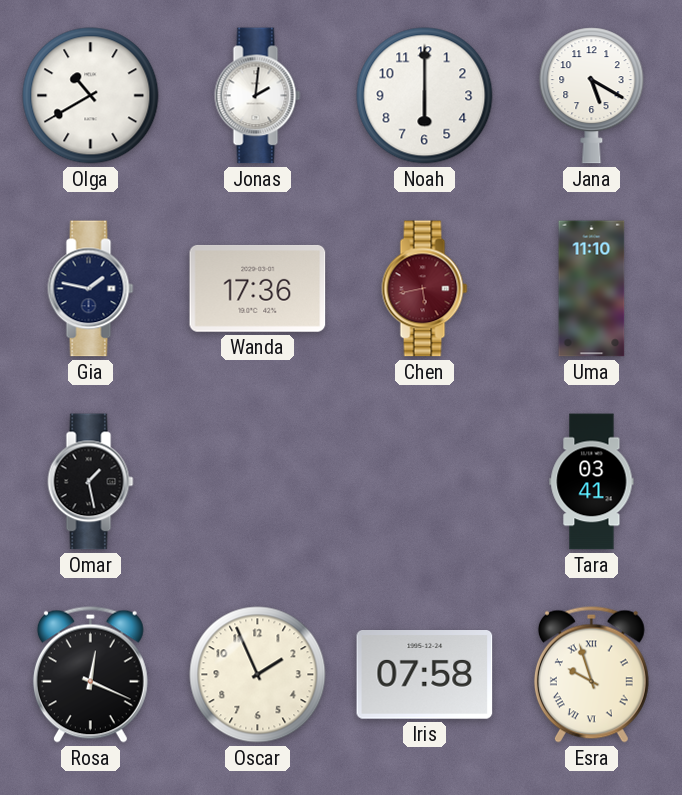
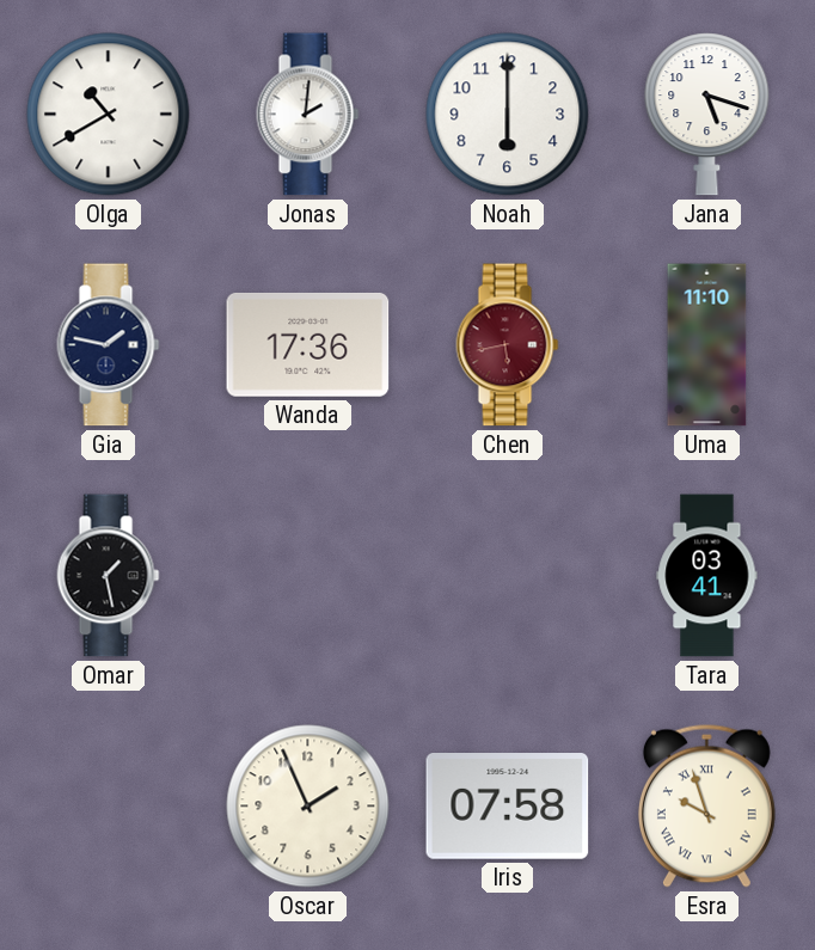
Jana: 5:20 -> 5:18
Rosa: 12:19 -> none
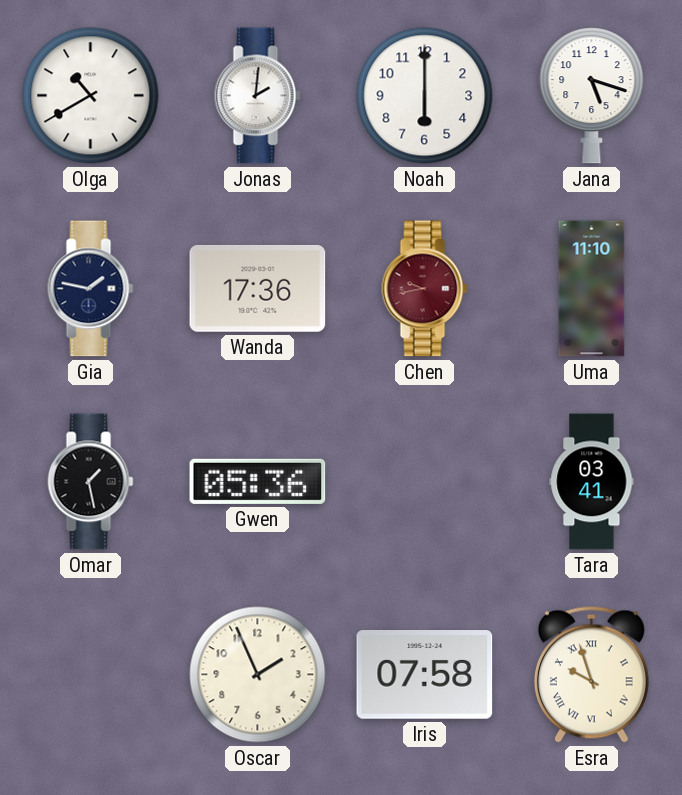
Chen: 5:43 -> 9:43
Gwen: none -> 05:36
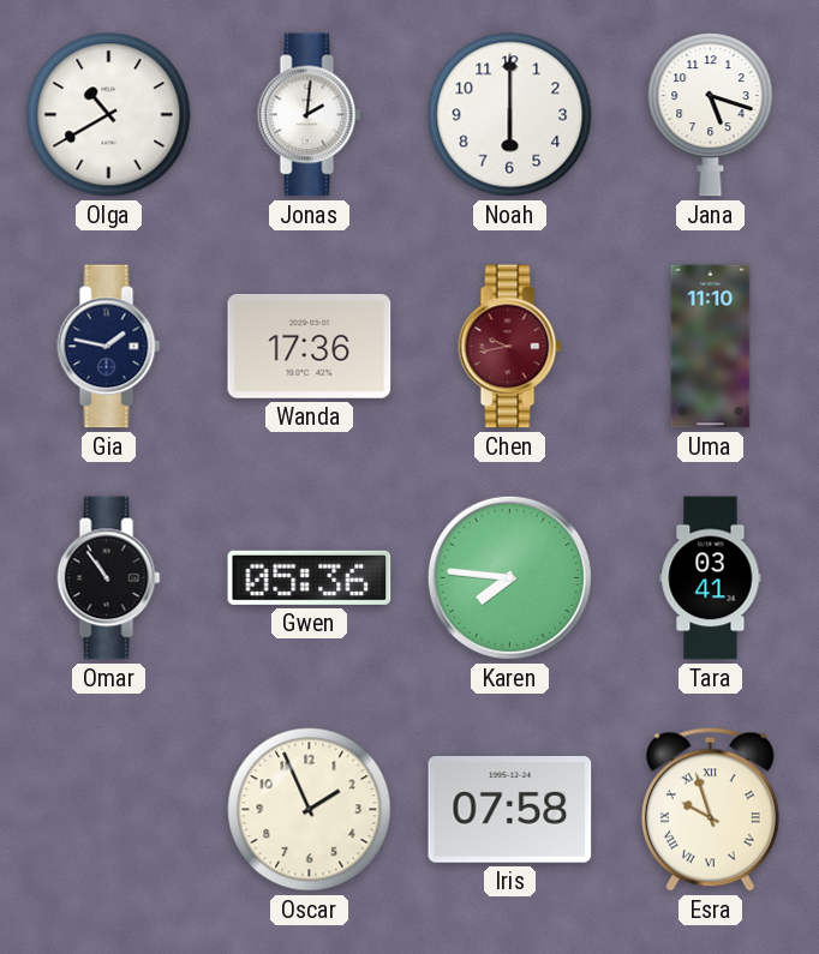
Omar: 1:28 -> 10:54
Karen: none -> 7:46
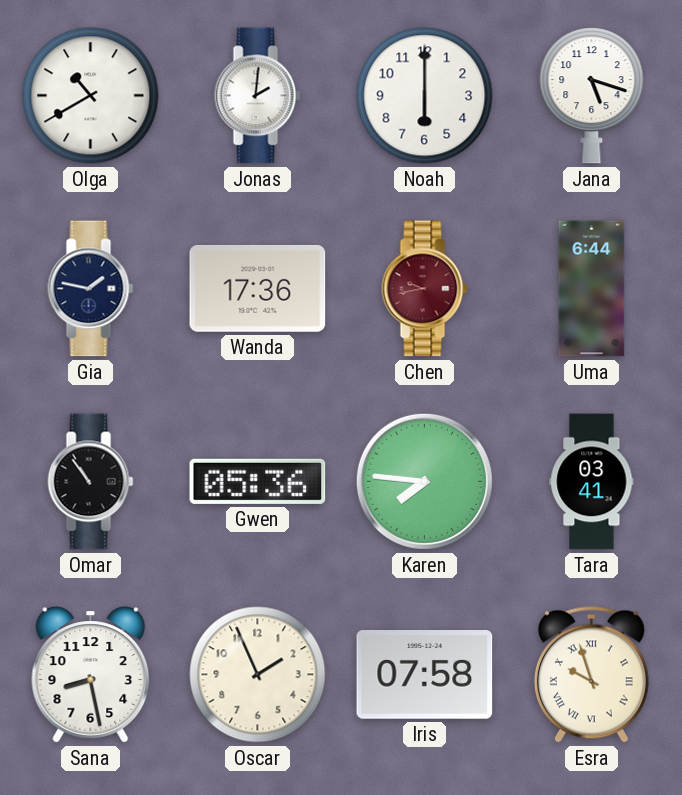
Uma: 11:10 -> 6:44
Sana: none -> 8:28
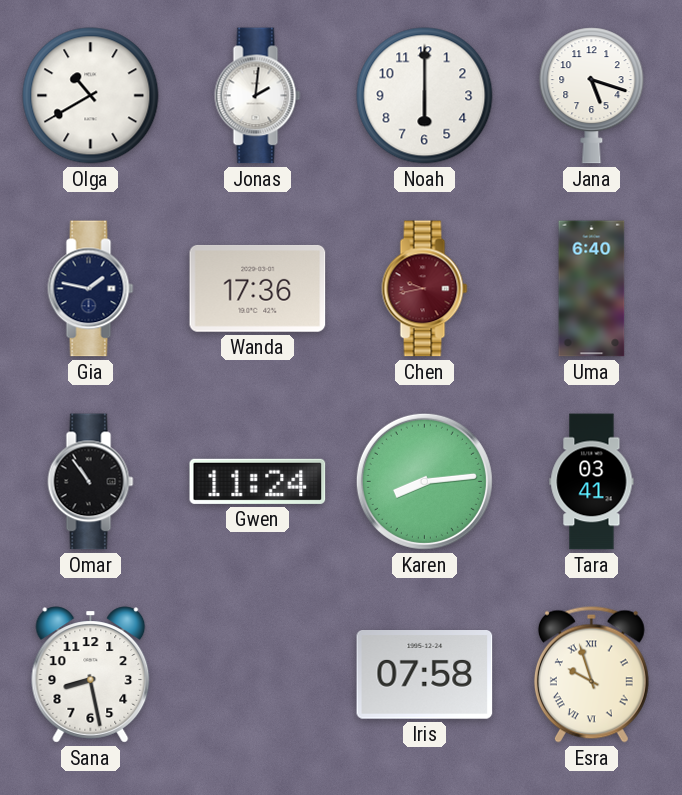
Uma: 6:44 -> 6:40
Gwen: 05:36 -> 11:24
Karen: 7:46 -> 8:14
Oscar: 1:56 -> none
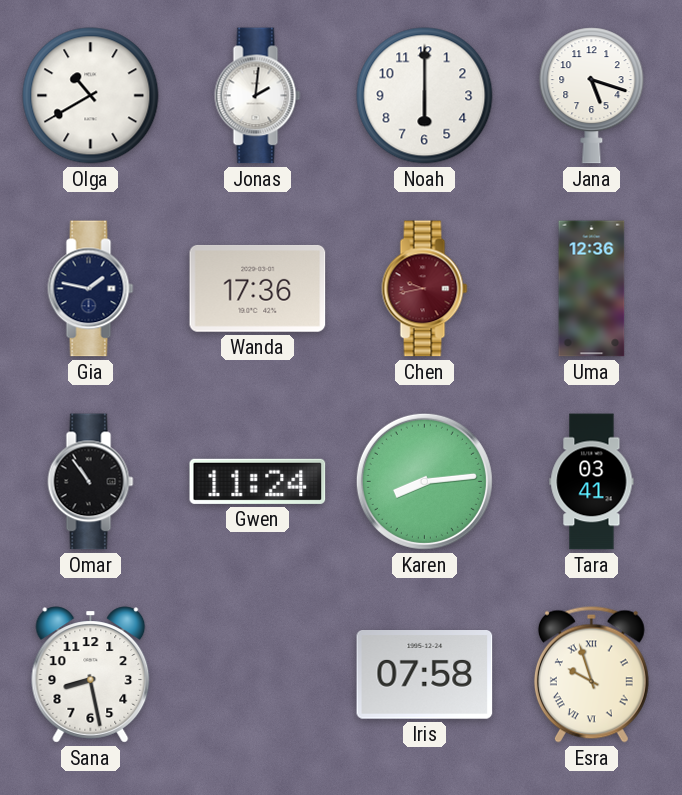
Uma: 6:40 -> 12:36
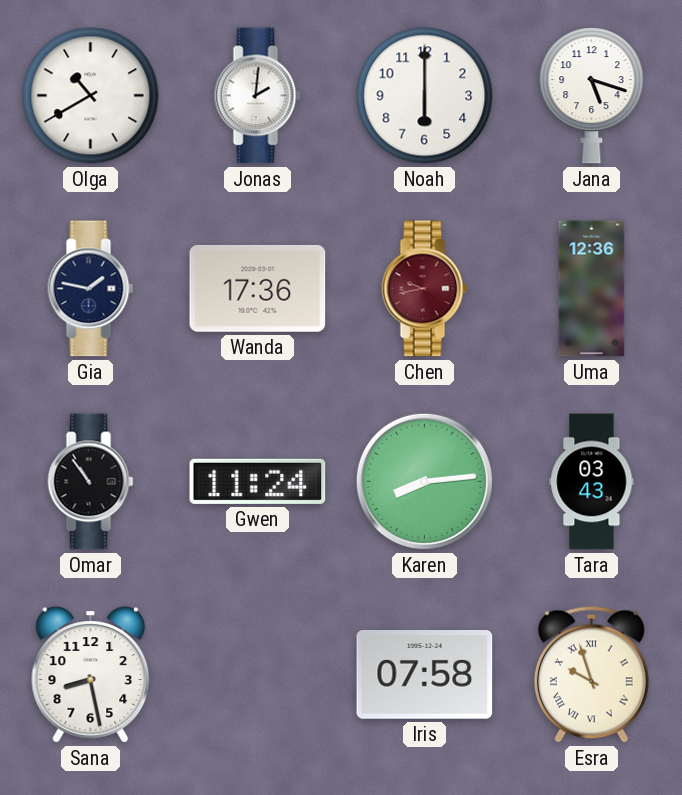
Tara: 03:41 -> 03:43
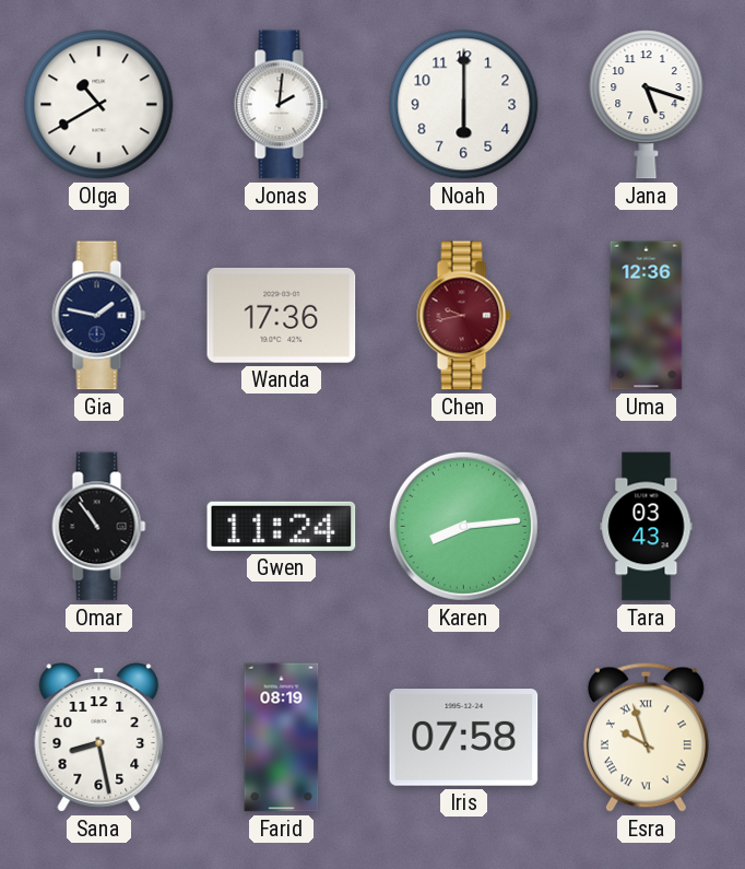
Farid: none -> 08:19
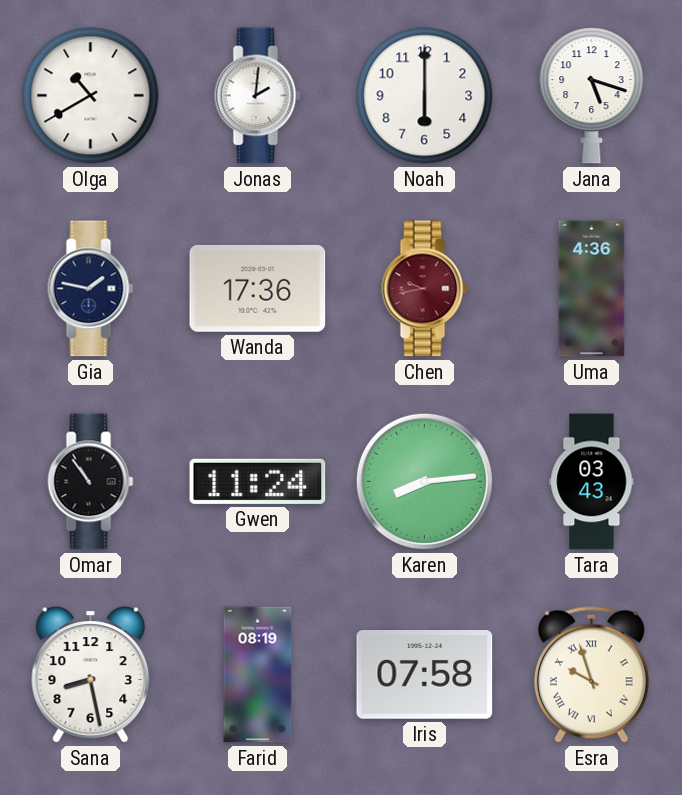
Uma: 12:36 -> 4:36
